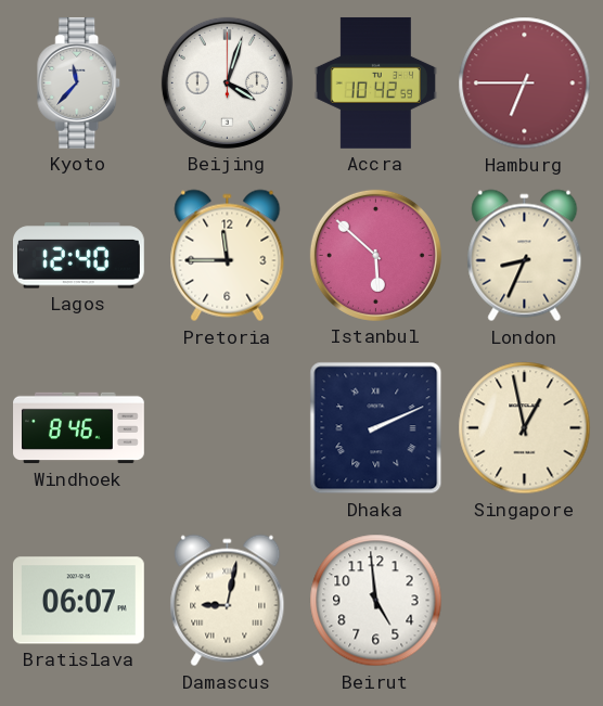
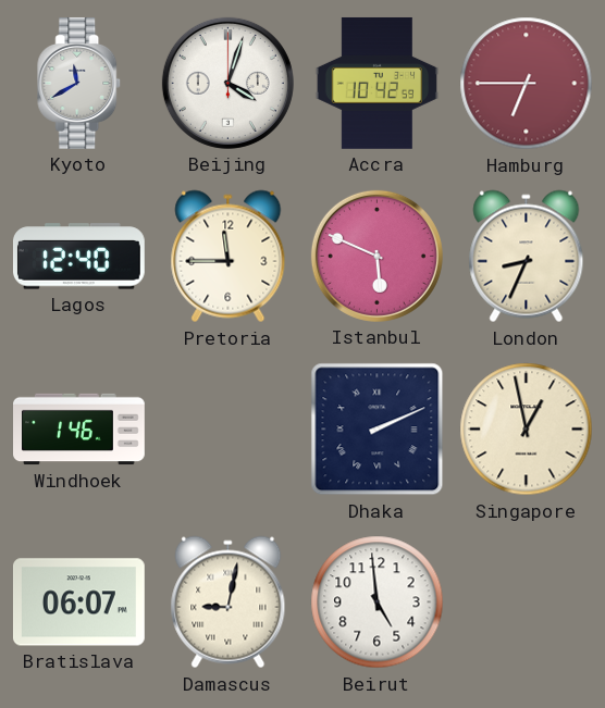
Kyoto: 11:37 -> 11:40
Istanbul: 5:52 -> 5:49
Windhoek: 8:46 -> 1:46
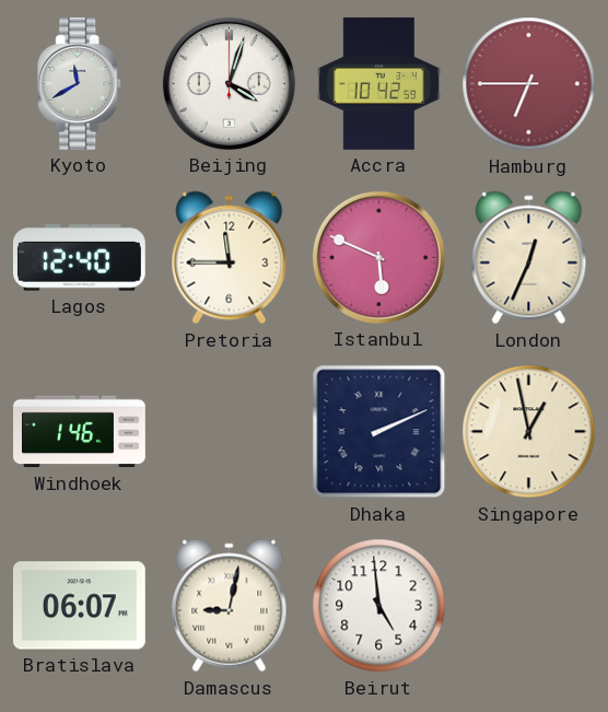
London: 8:34 -> 12:34
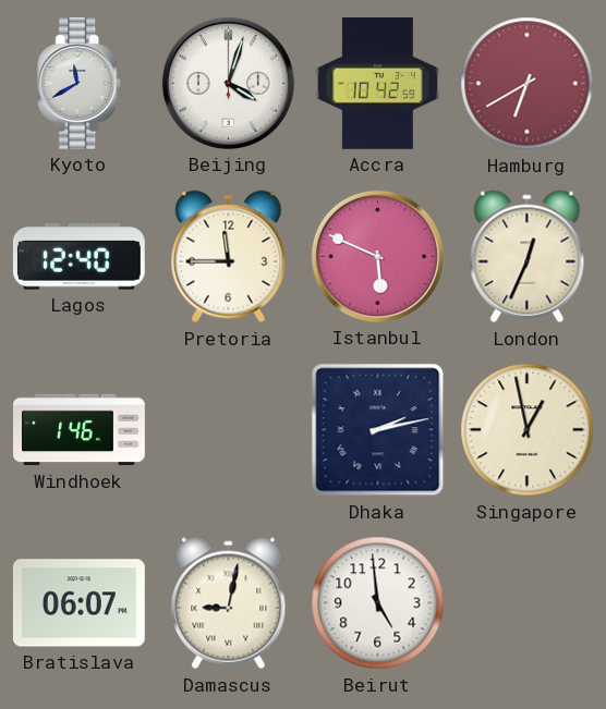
Hamburg: 6:45 -> 6:40
Dhaka: 2:11 -> 2:13
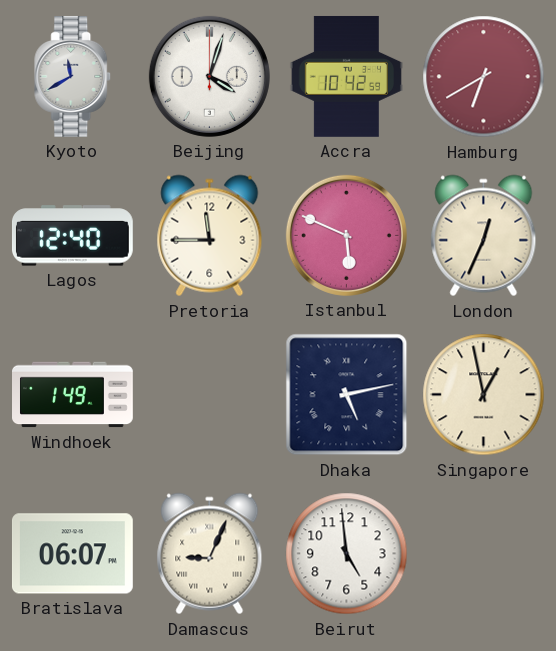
Windhoek: 1:46 -> 1:49
Dhaka: 2:13 -> 5:13
Damascus: 9:02 -> 9:04
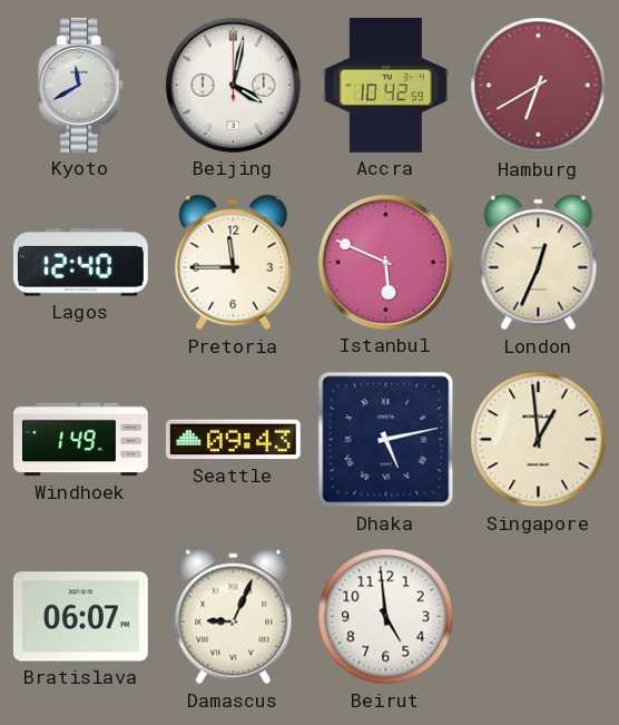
Beijing: 4:03 -> 4:02
Seattle: none -> 09:43
Singapore: 12:58 -> 12:59
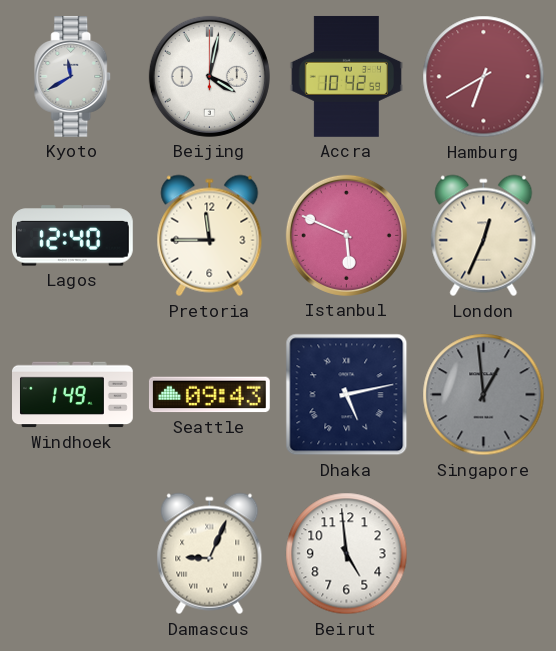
Singapore dial: cream -> grey
Bratislava: 06:07 -> none
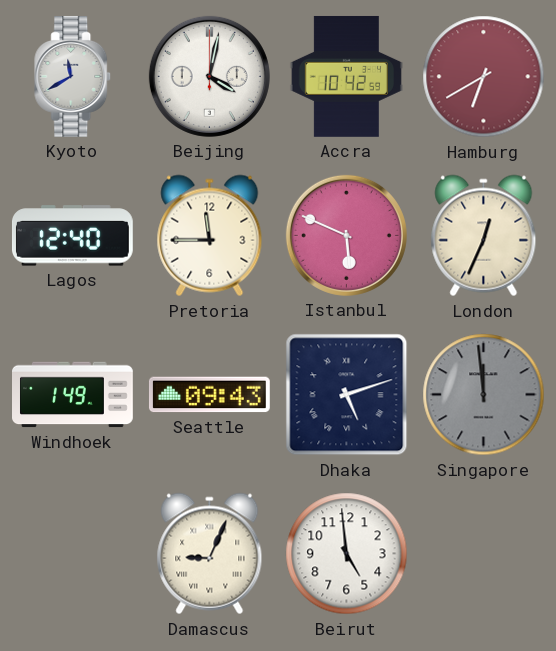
Dhaka: 5:13 -> 5:12
Singapore: 12:59 -> 11:59
